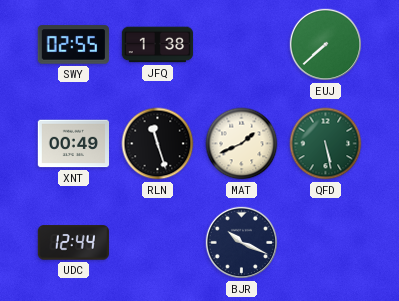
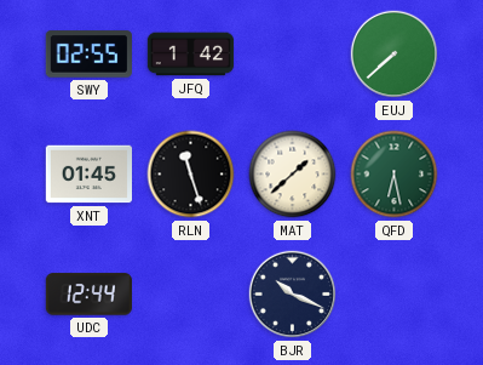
JFQ: 1:38 -> 1:42
XNT: 00:49 -> 01:45
MAT: 1:41 -> 1:38
QFD: 5:28 -> 6:28
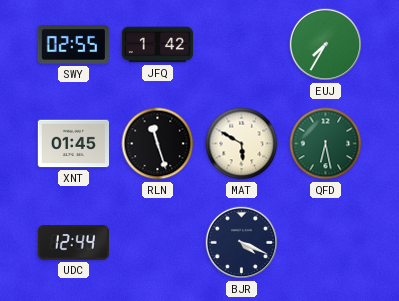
EUJ: 7:38 -> 7:35
MAT: 1:38 -> 5:50
BJR: 10:19 -> 4:19
